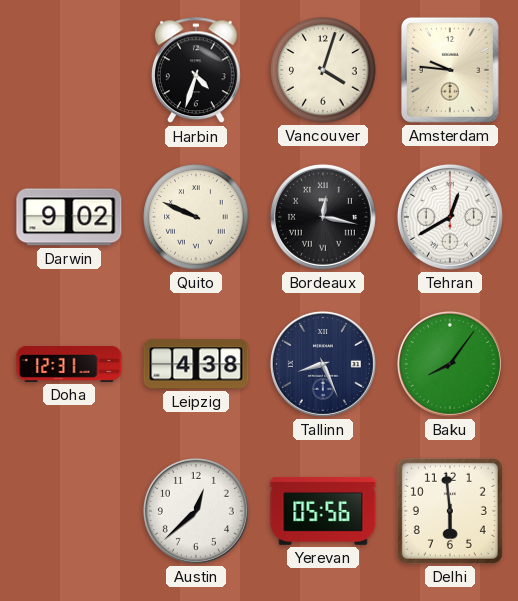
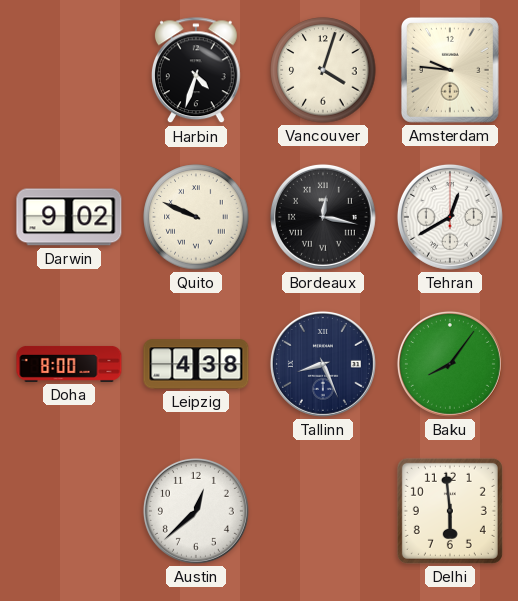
Doha: 12:31 -> 8:00
Yerevan: 05:56 -> none
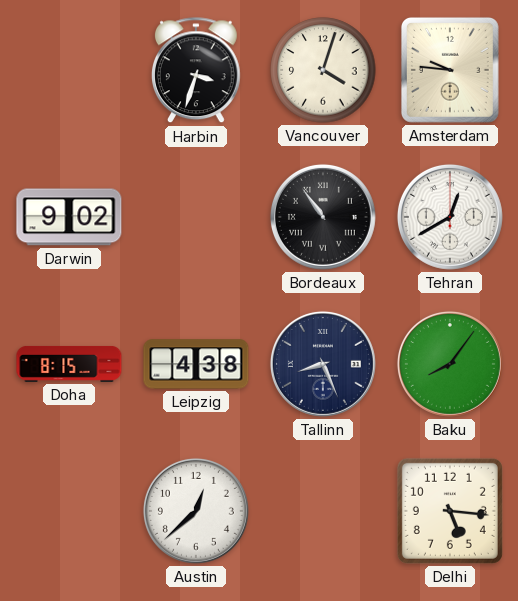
Harbin: 4:33 -> 3:33
Quito: 9:49 -> none
Bordeaux: 12:17 -> 10:54
Doha: 8:00 -> 8:15
Delhi: 5:59 -> 5:16
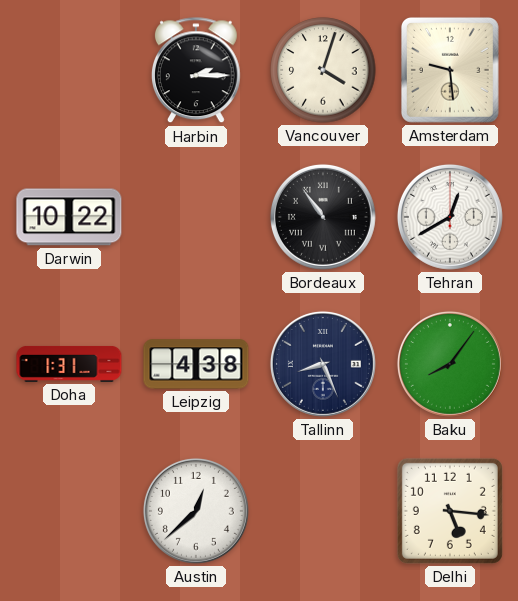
Harbin: 3:33 -> 2:15
Amsterdam: 9:46 -> 9:29
Darwin: 9:02 -> 10:22
Doha: 8:15 -> 1:31
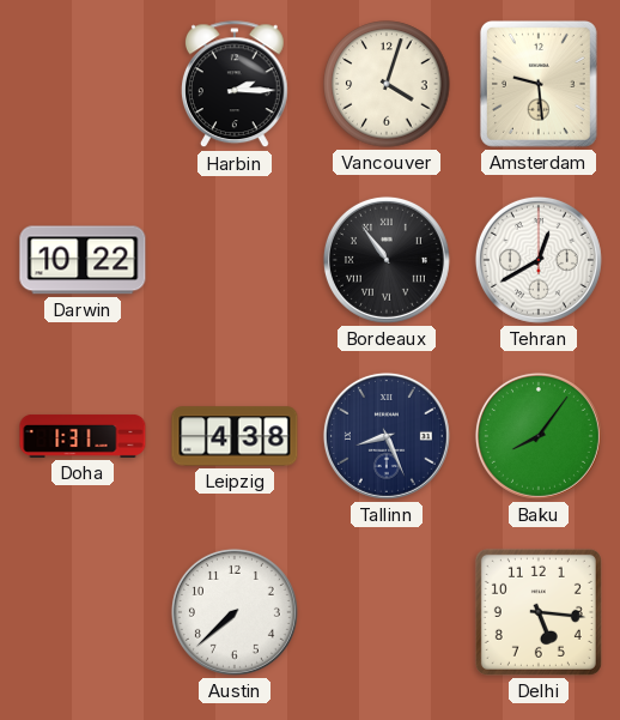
Austin: 12:38 -> 7:38
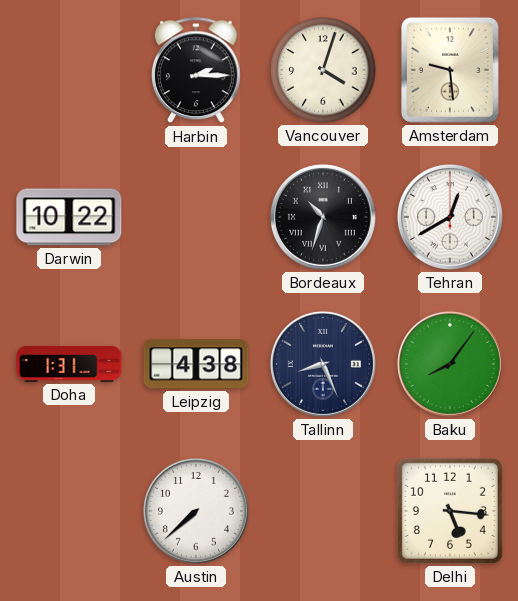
Bordeaux: 10:54 -> 10:33
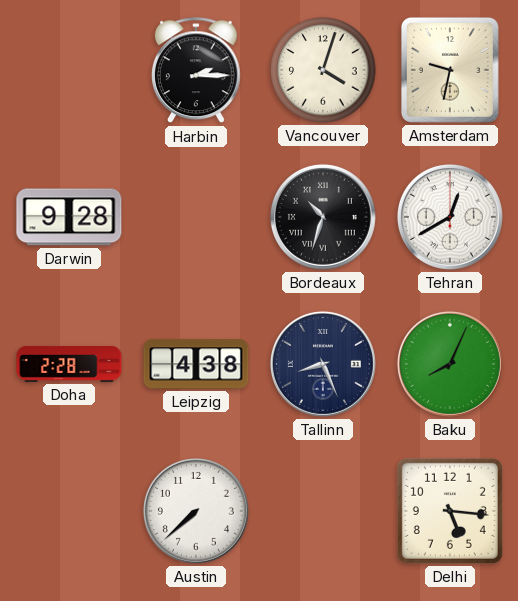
Amsterdam: 9:29 -> 9:32
Darwin: 10:22 -> 9:28
Doha: 1:31 -> 2:28
Baku: 8:06 -> 8:04
